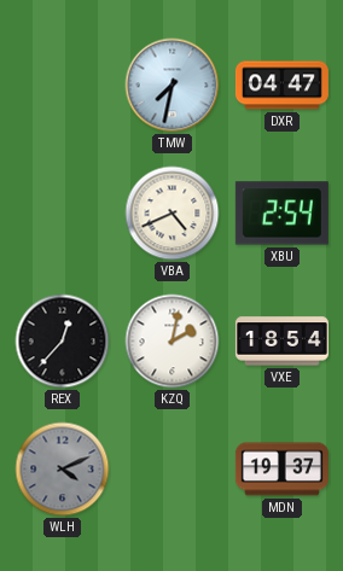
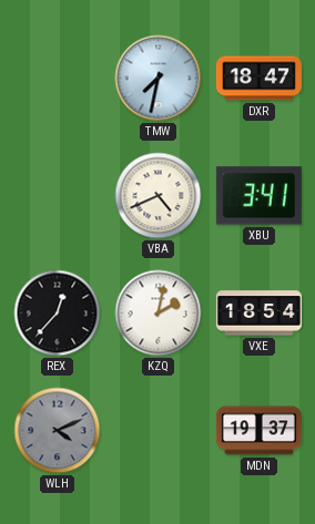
DXR: 04:47 -> 18:47
XBU: 2:54 -> 3:41
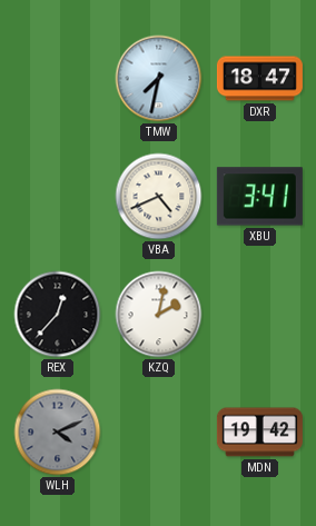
VXE: 18:54 -> none
MDN: 19:37 -> 19:42
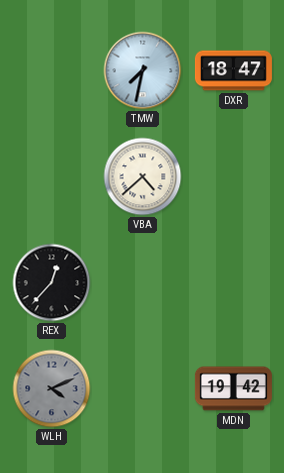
VBA: 4:41 -> 4:38
XBU: 3:41 -> none
KZQ: 2:02 -> none
